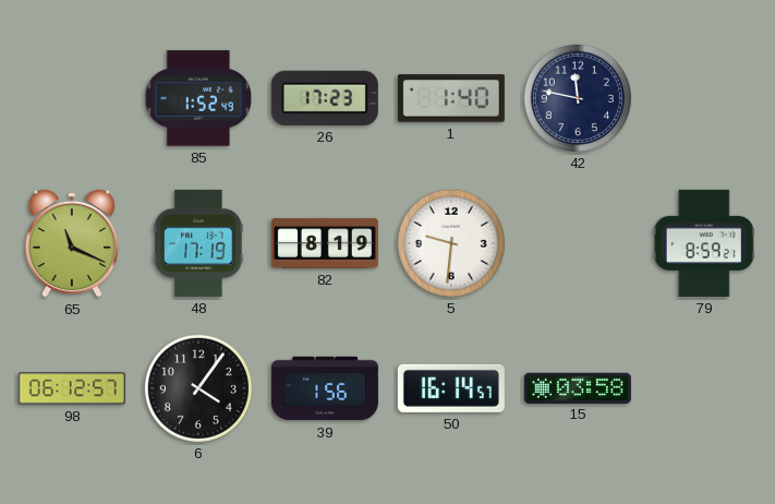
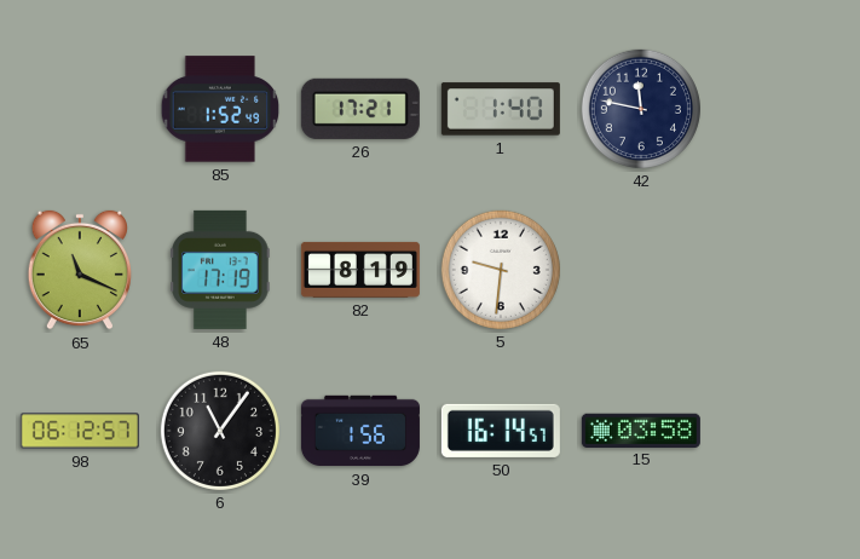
26: 17:23 -> 17:21
79: 8:59 -> none
6: 4:06 -> 11:06
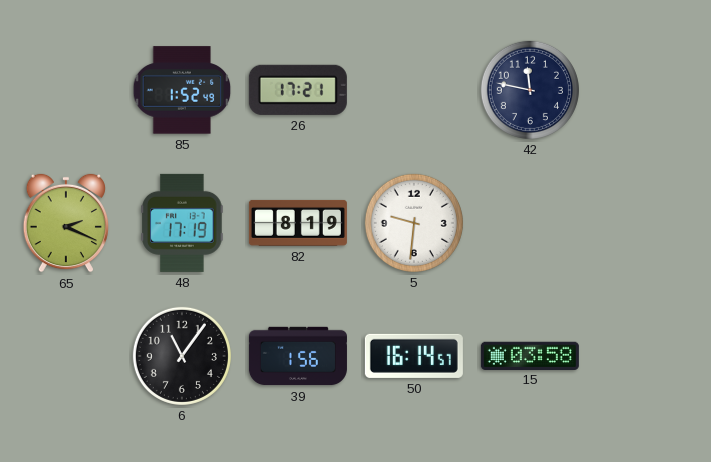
1: 1:40 -> none
65: 11:19 -> 2:19
98: 06:12 -> none
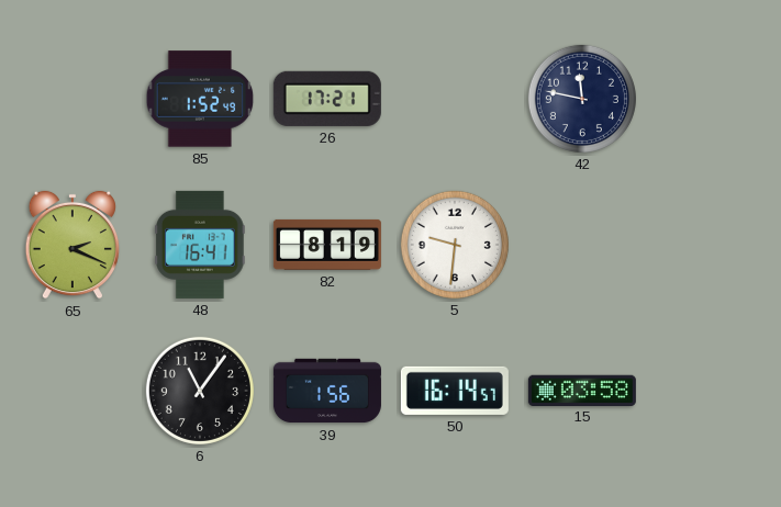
48: 17:19 -> 16:41
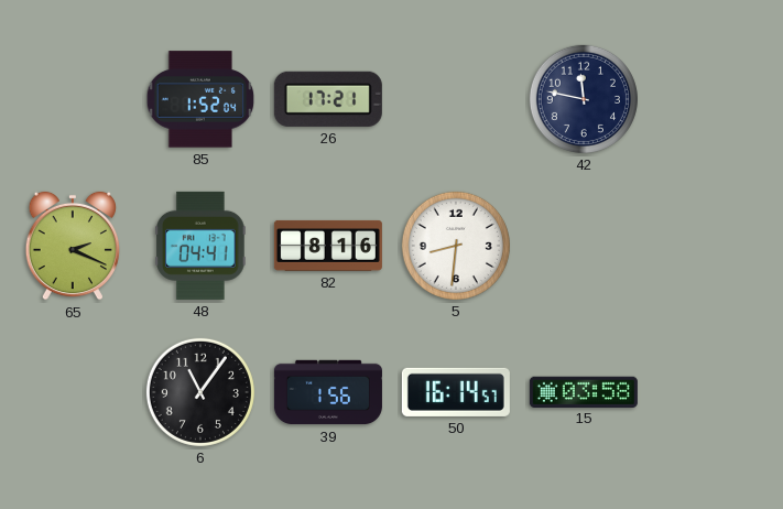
85: 1:52:49 -> 1:52:04
48: 16:41 -> 04:41
82: 8:19 -> 8:16
5: 9:31 -> 8:31
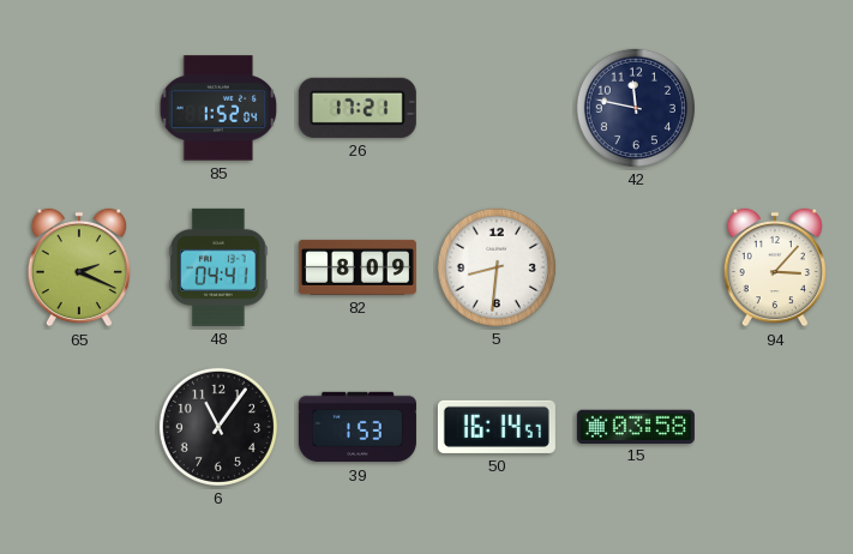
82: 8:16 -> 8:09
94: none -> 3:07
39: 1:56 -> 1:53
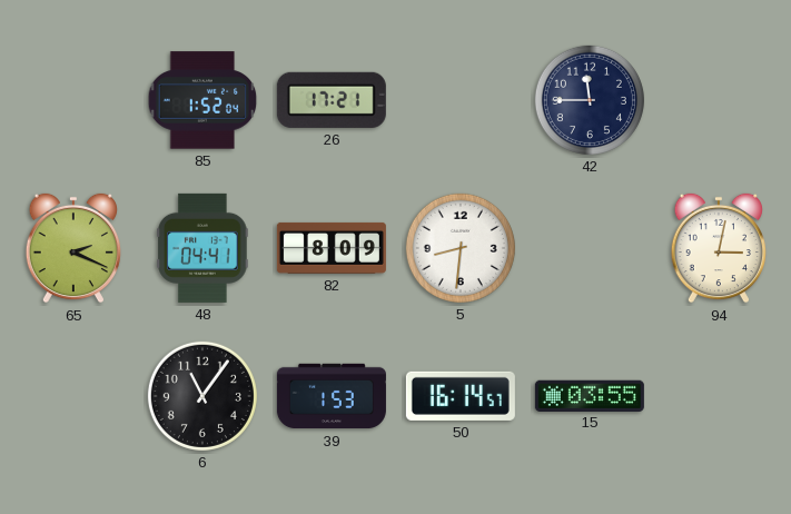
42: 11:47 -> 11:45
94: 3:07 -> 3:02
15: 03:58 -> 03:55
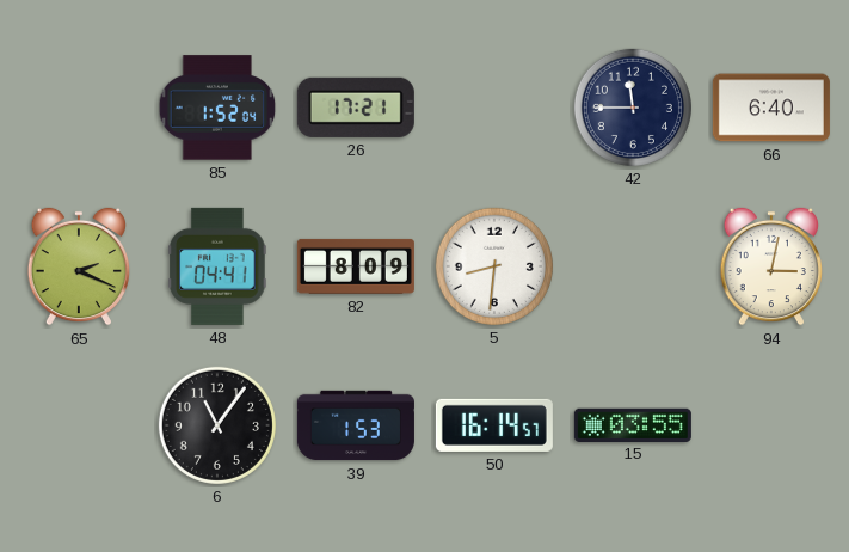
66: none -> 6:40
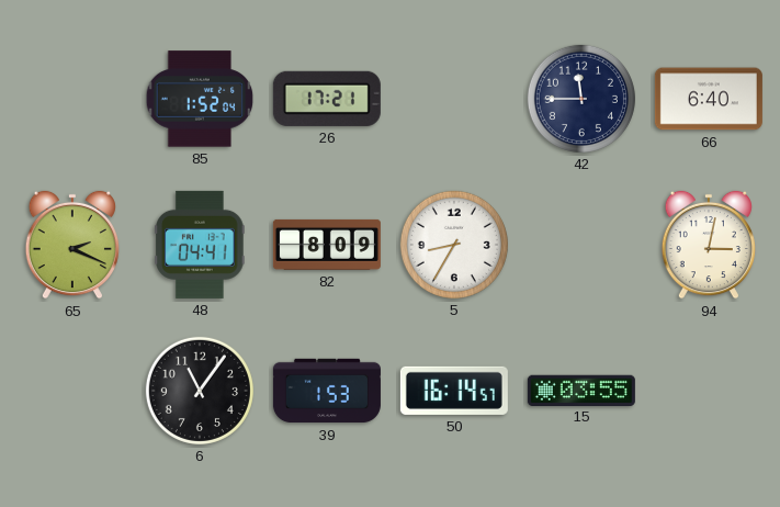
5: 8:31 -> 8:35
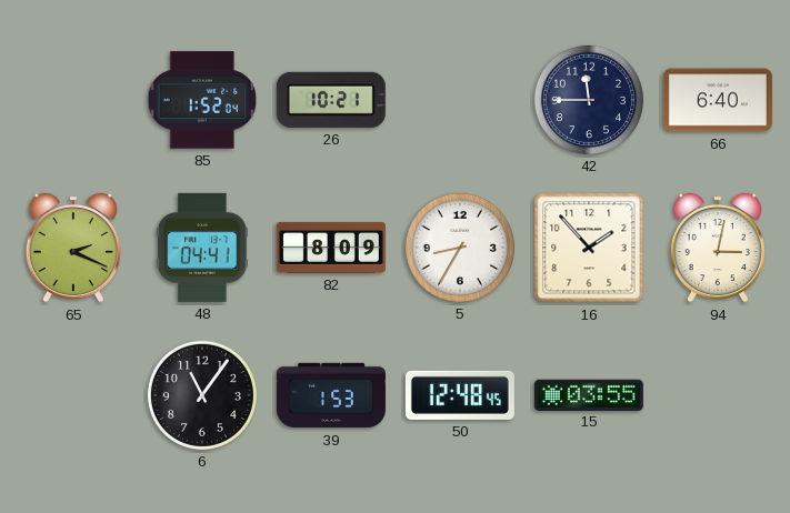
26: 17:21 -> 10:21
16: none -> 1:53
50: 16:14 -> 12:48
